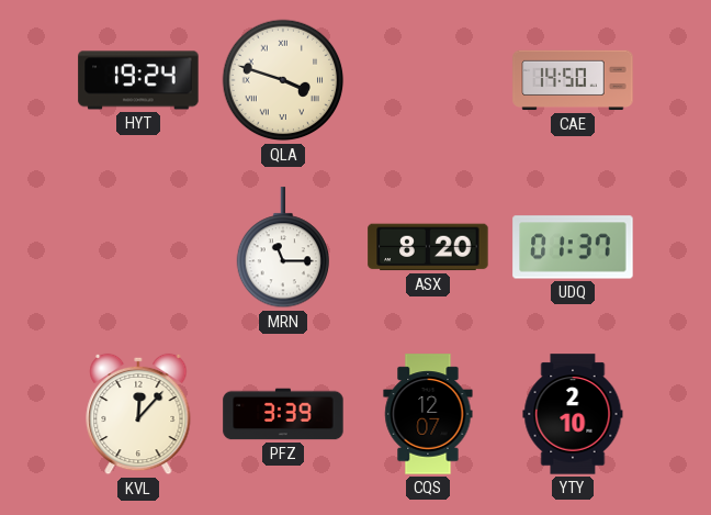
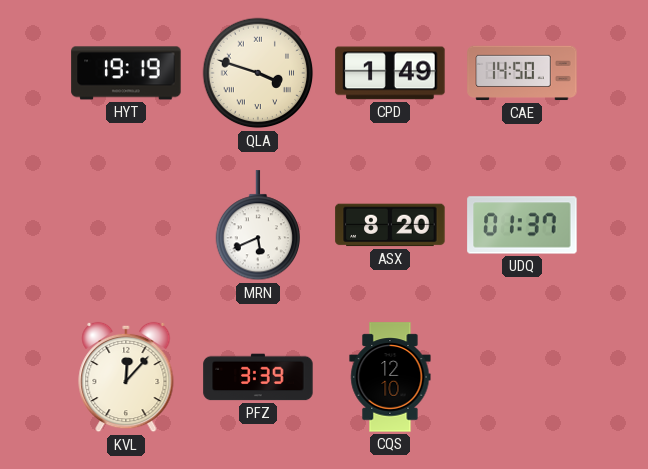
HYT: 19:24 -> 19:19
CPD: none -> 1:49
MRN: 11:15 -> 5:41
CQS: 12:07 -> 12:10
YTY: 2:10 -> none
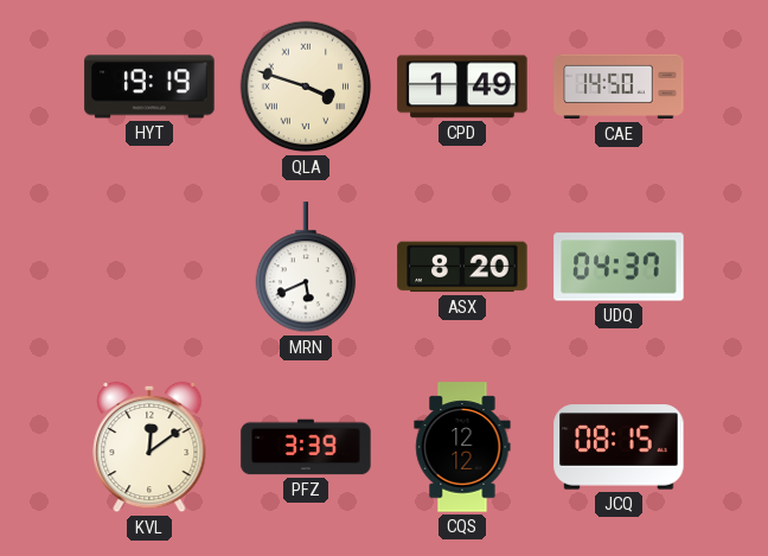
UDQ: 01:37 -> 04:37
KVL: 12:07 -> 12:09
CQS: 12:10 -> 12:12
JCQ: none -> 08:15
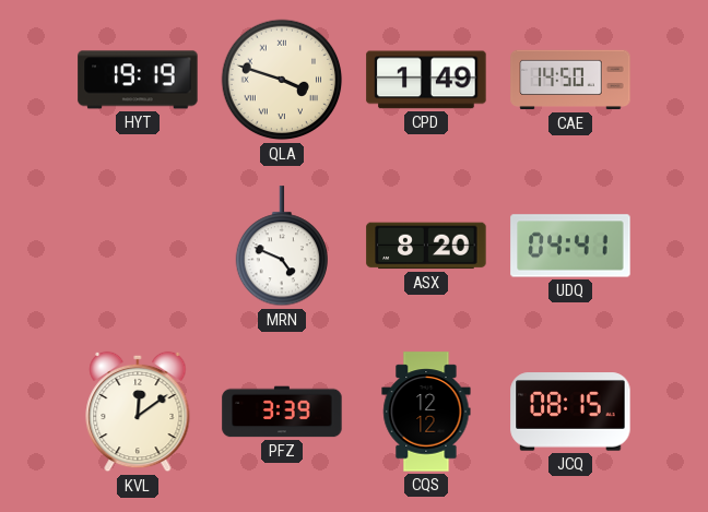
MRN: 5:41 -> 4:49
UDQ: 04:37 -> 04:41
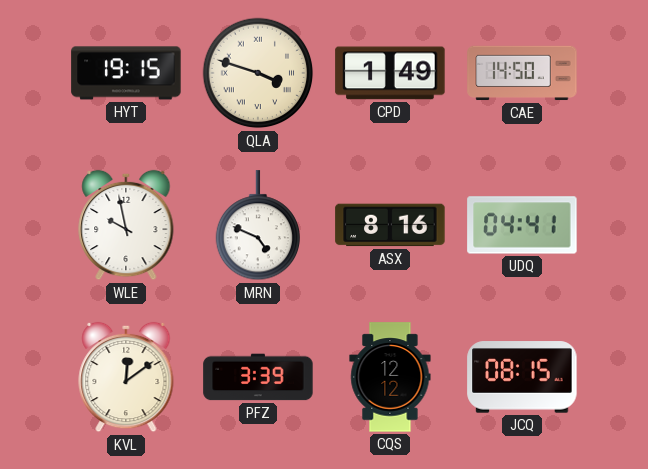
HYT: 19:19 -> 19:15
WLE: none -> 9:58
ASX: 8:20 -> 8:16
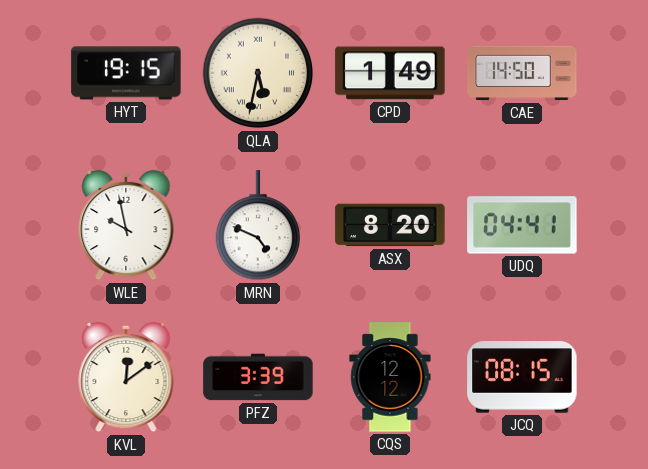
QLA: 3:48 -> 5:32
ASX: 8:16 -> 8:20
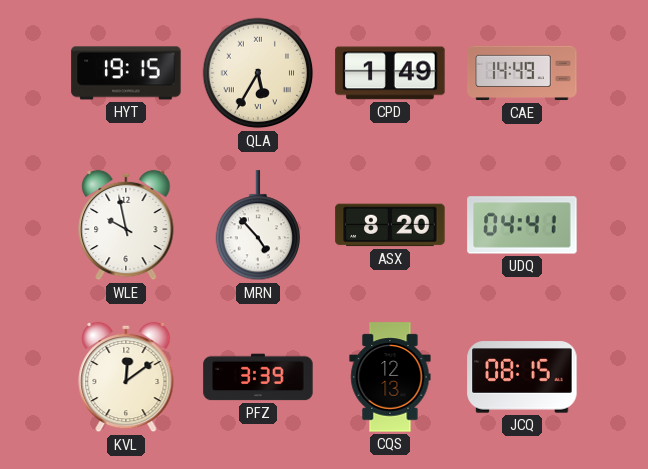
QLA: 5:32 -> 5:35
CAE: 14:50 -> 14:49
MRN: 4:49 -> 4:53
CQS: 12:12 -> 12:13
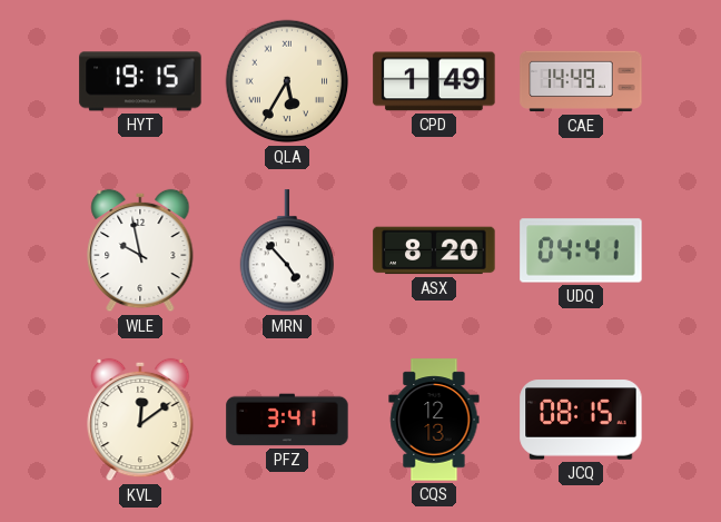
PFZ: 3:39 -> 3:41
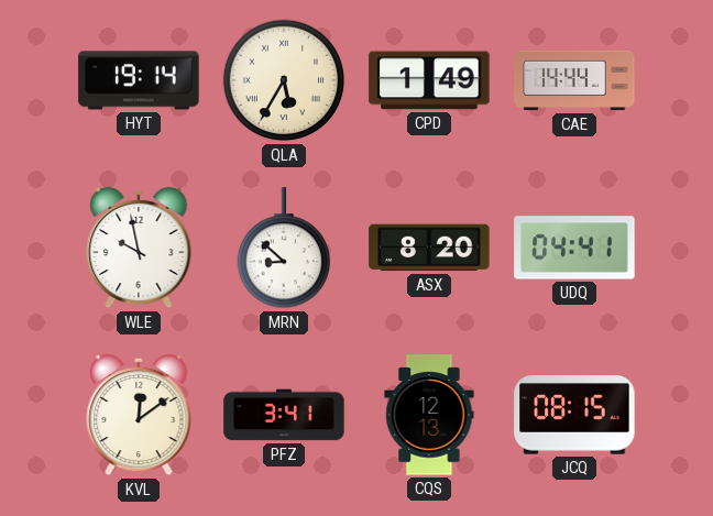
HYT: 19:15 -> 19:14
CAE: 14:49 -> 14:44
MRN: 4:53 -> 8:52
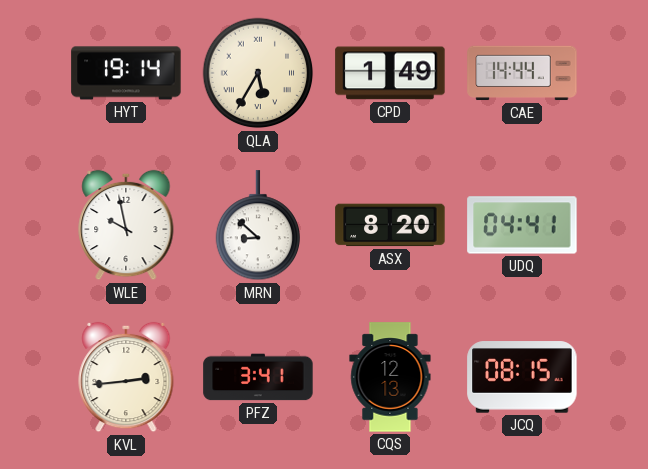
KVL: 12:09 -> 2:44
